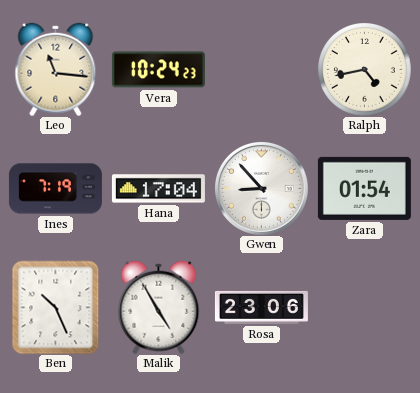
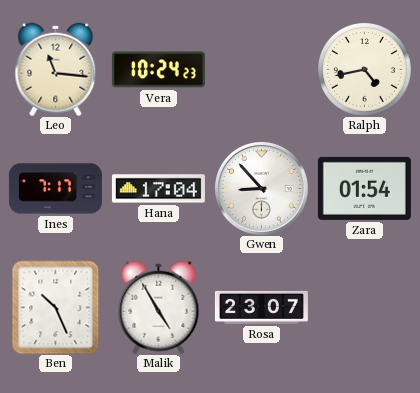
Ines: 7:19 -> 7:17
Rosa: 23:06 -> 23:07
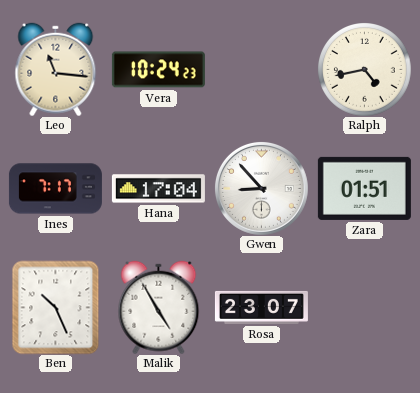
Zara: 01:54 -> 01:51
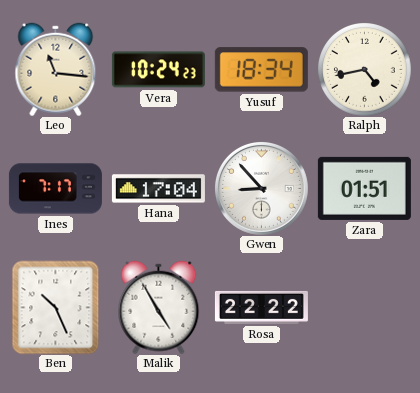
Yusuf: none -> 18:34
Rosa: 23:07 -> 22:22
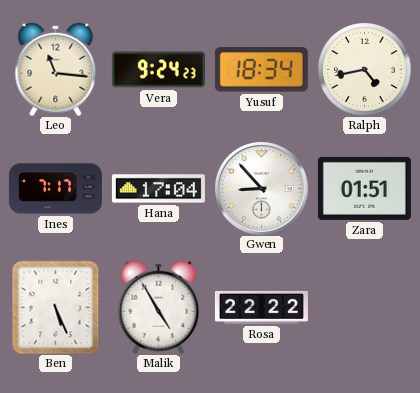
Vera: 10:24 -> 9:24
Ben: 10:26 -> 5:26
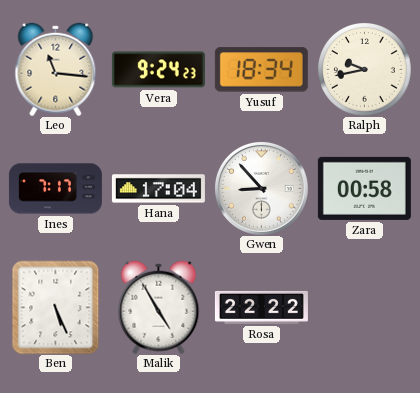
Ralph: 4:43 -> 9:43
Zara: 01:51 -> 00:58
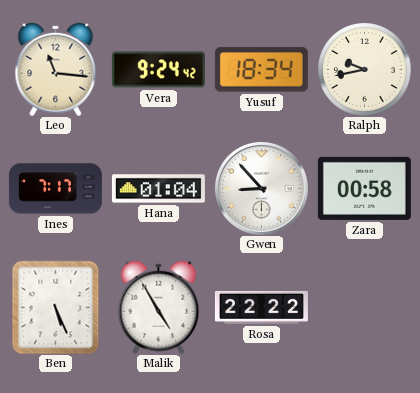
Vera: 9:24:23 -> 9:24:42
Hana: 17:04 -> 01:04
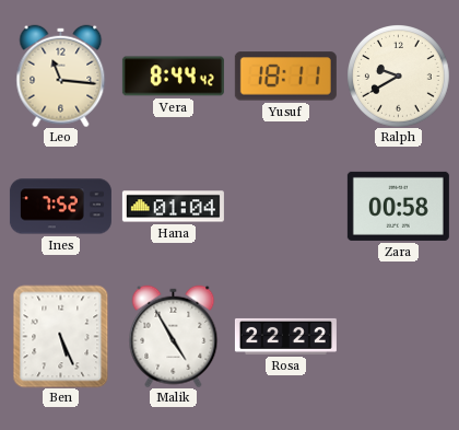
Vera: 9:24 -> 8:44
Yusuf: 18:34 -> 18:11
Ralph: 9:43 -> 9:40
Ines: 7:17 -> 7:52
Gwen: 8:53 -> none
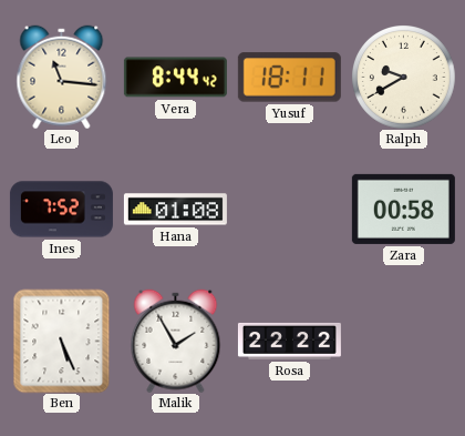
Hana: 01:04 -> 01:08
Malik: 4:55 -> 1:55
